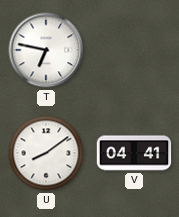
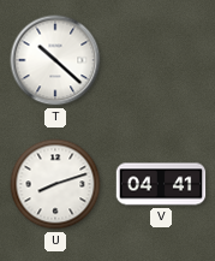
T: 6:47 -> 10:22
U: 8:09 -> 8:12
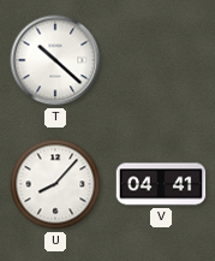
U: 8:12 -> 8:07
